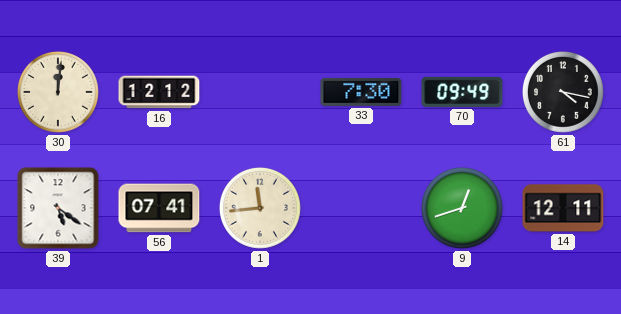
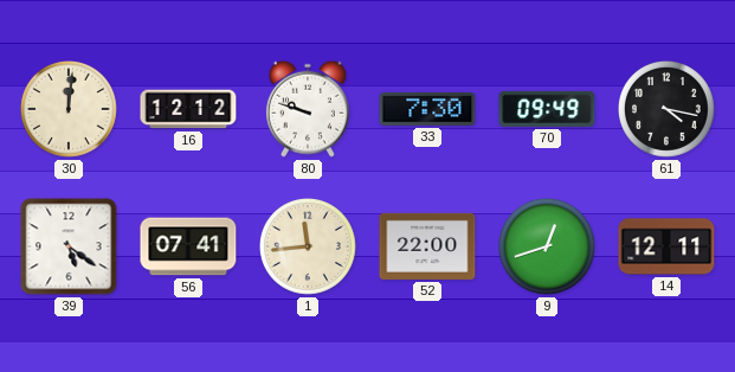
80: none -> 9:48
52: none -> 22:00
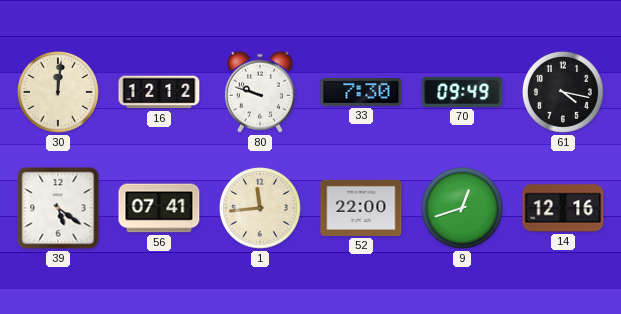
14: 12:11 -> 12:16
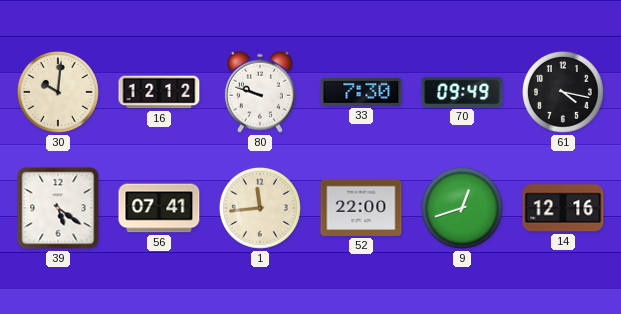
30: 12:01 -> 10:01
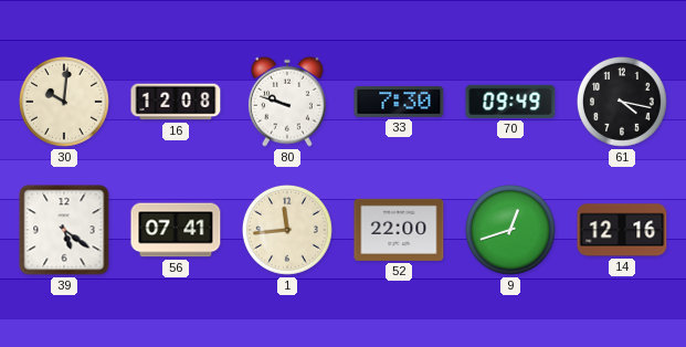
16: 12:12 -> 12:08
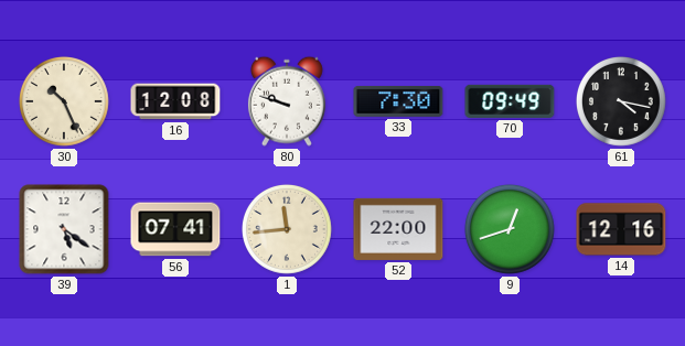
30: 10:01 -> 10:26
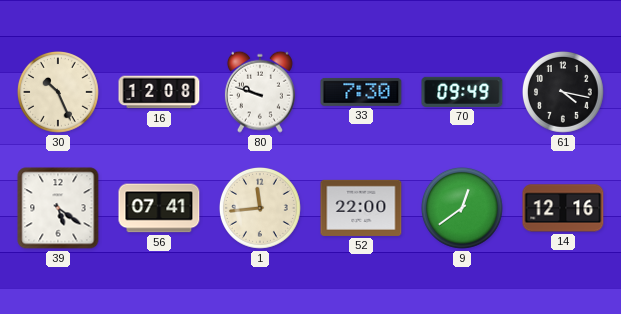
9: 12:42 -> 12:39
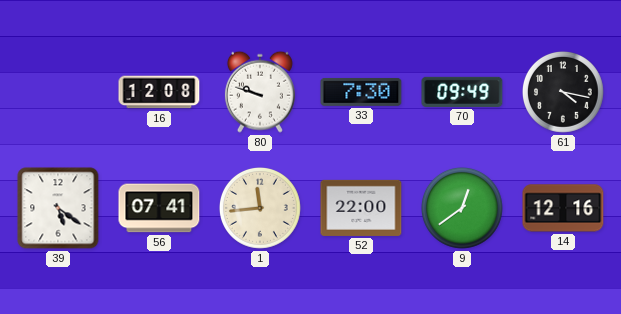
30: 10:26 -> none
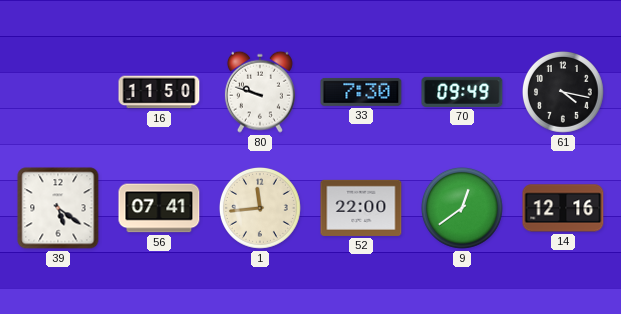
16: 12:08 -> 11:50
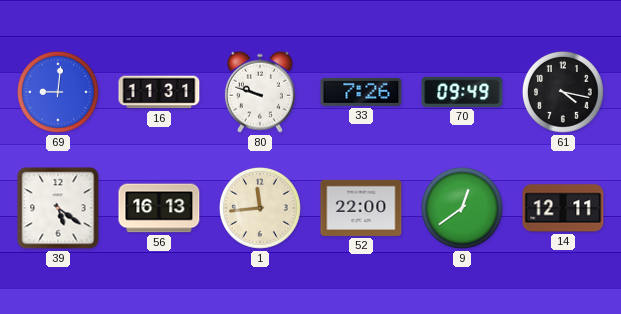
69: none -> 9:01
16: 11:50 -> 11:31
33: 7:30 -> 7:26
56: 07:41 -> 16:13
14: 12:16 -> 12:11
